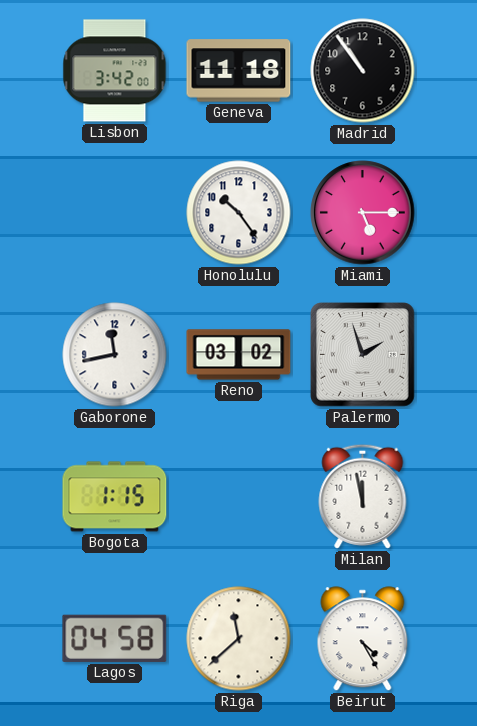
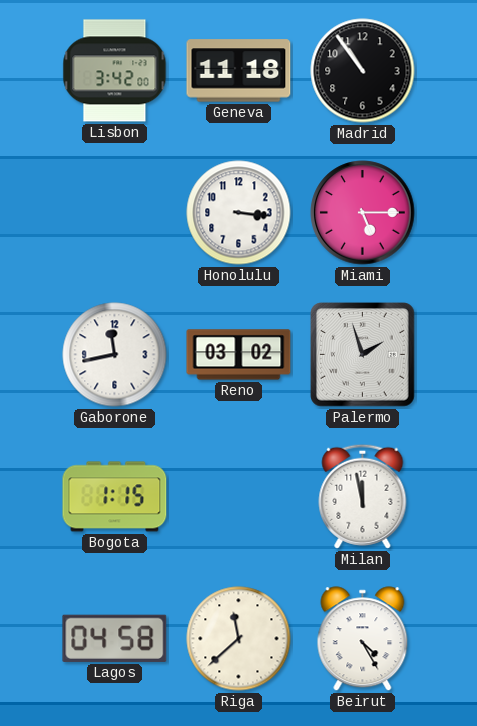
Honolulu: 10:24 -> 3:16
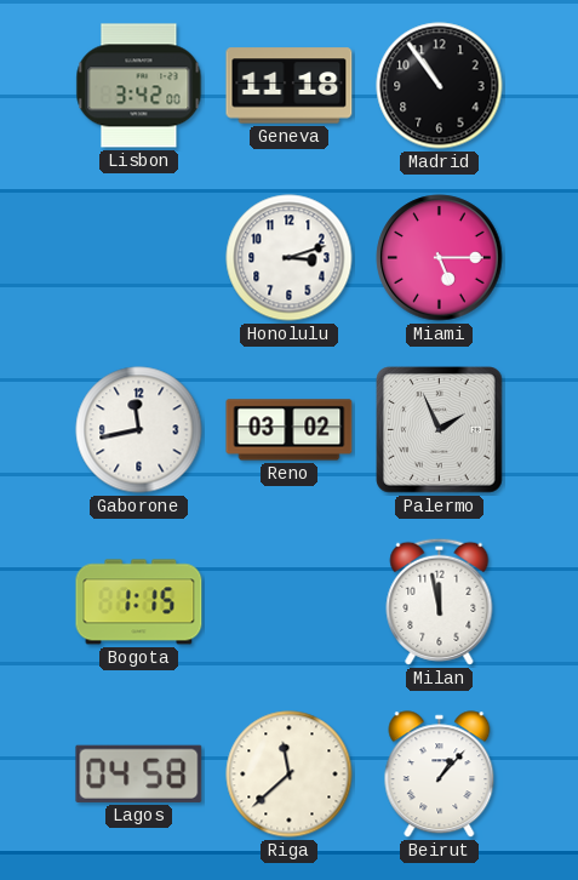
Honolulu: 3:16 -> 3:12
Palermo: 1:57 -> 1:56
Beirut: 4:25 -> 1:07
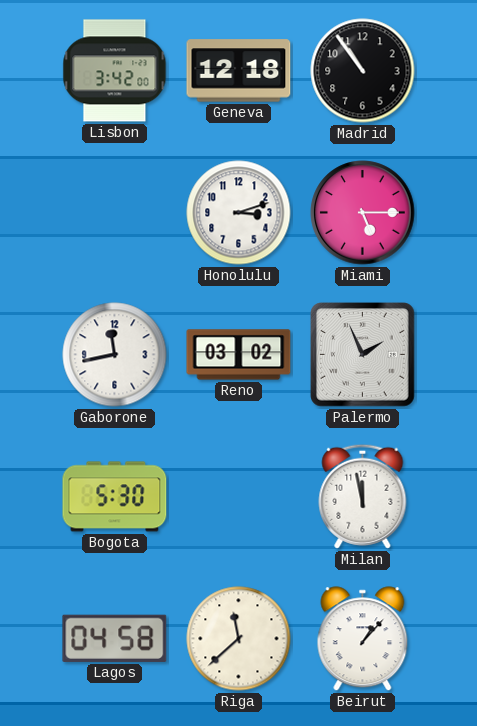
Geneva: 11:18 -> 12:18
Bogota: 1:15 -> 5:30
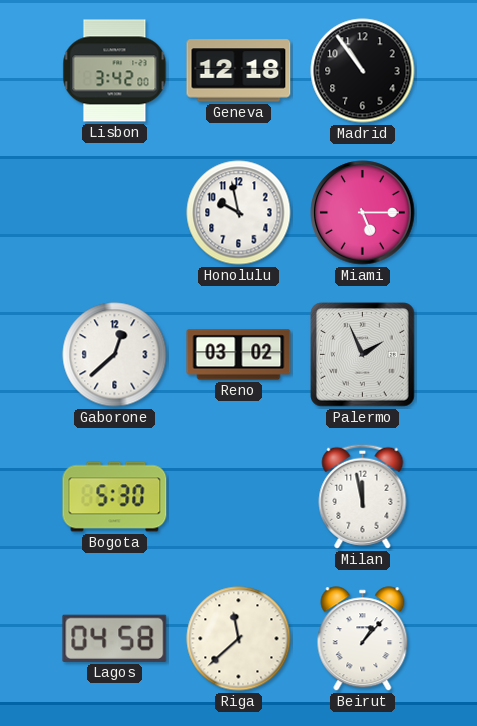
Honolulu: 3:12 -> 9:58
Gaborone: 11:43 -> 12:38
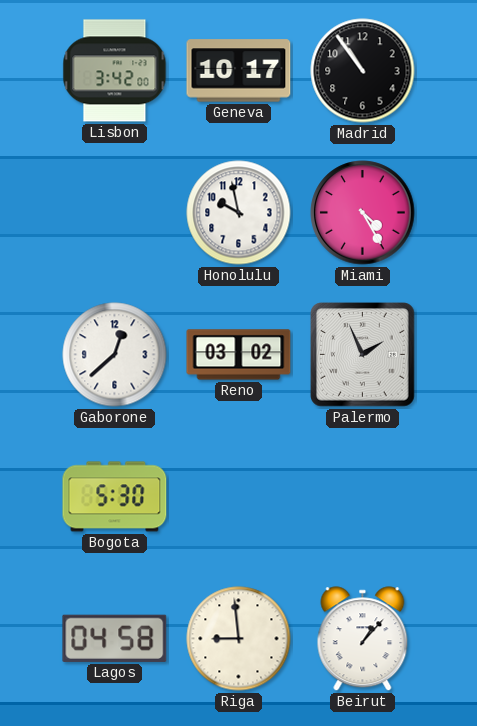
Geneva: 12:18 -> 10:17
Miami: 5:15 -> 4:25
Milan: 11:58 -> none
Riga: 11:38 -> 8:59
